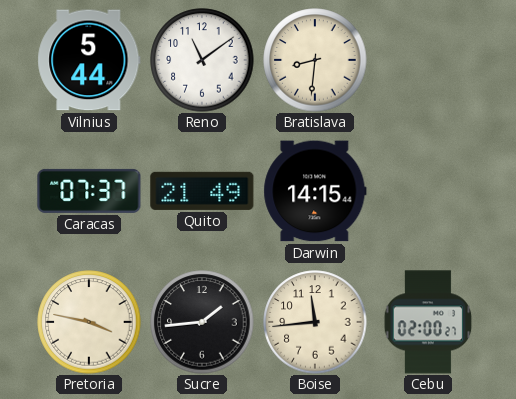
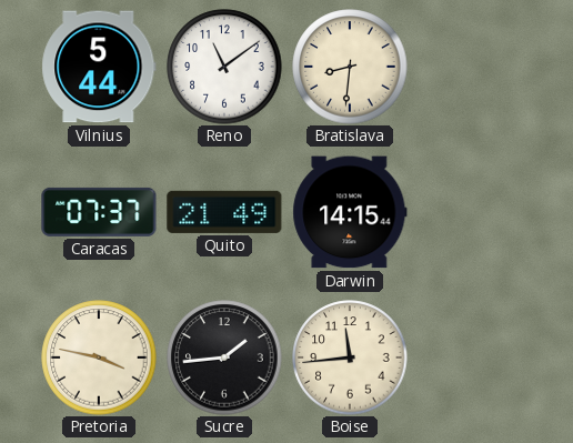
Cebu: 02:00 -> none
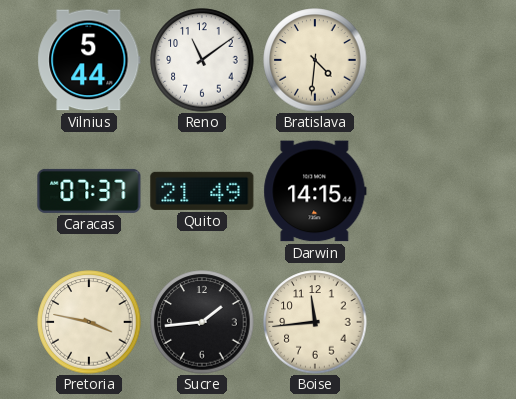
Bratislava: 8:31 -> 4:31
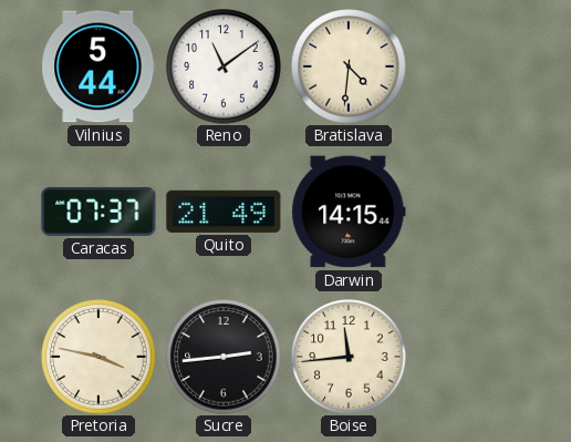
Sucre: 1:44 -> 2:44
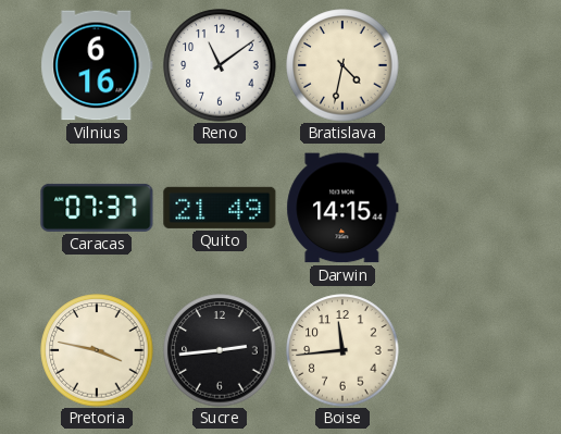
Vilnius: 5:44 -> 6:16
Bratislava: 4:31 -> 4:32
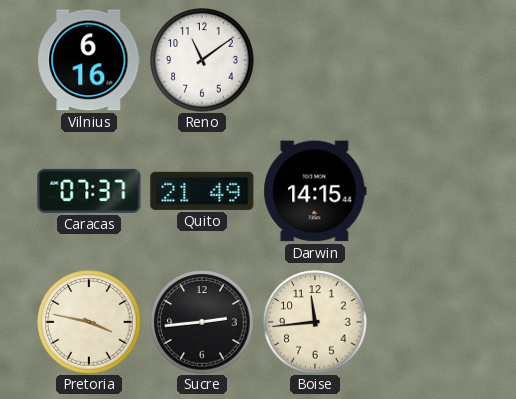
Bratislava: 4:32 -> none
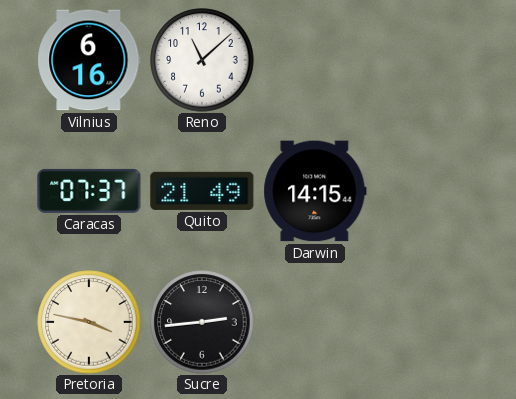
Reno: 11:09 -> 11:08
Boise: 11:44 -> none
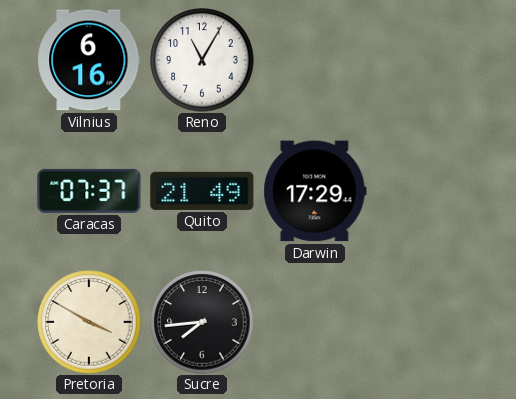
Reno: 11:08 -> 11:05
Darwin: 14:15 -> 17:29
Pretoria: 3:47 -> 3:50
Sucre: 2:44 -> 7:44
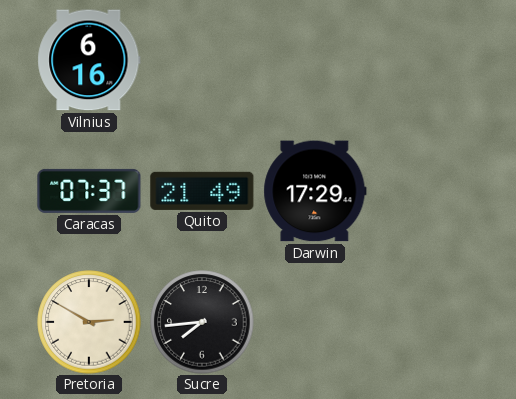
Reno: 11:05 -> none
Pretoria: 3:50 -> 2:50
